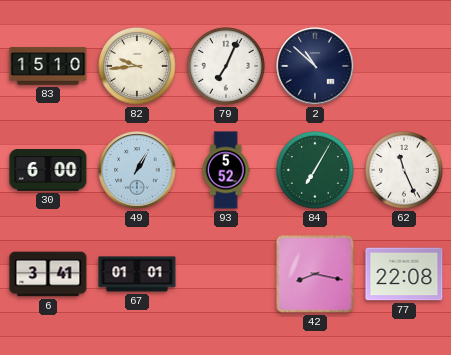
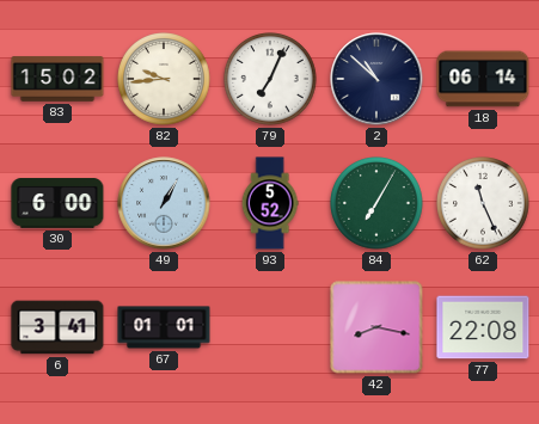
83: 15:10 -> 15:02
18: none -> 06:14
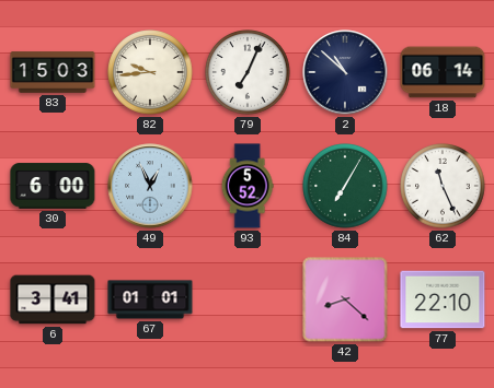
83: 15:02 -> 15:03
49: 1:05 -> 12:56
42: 8:17 -> 8:22
77: 22:08 -> 22:10
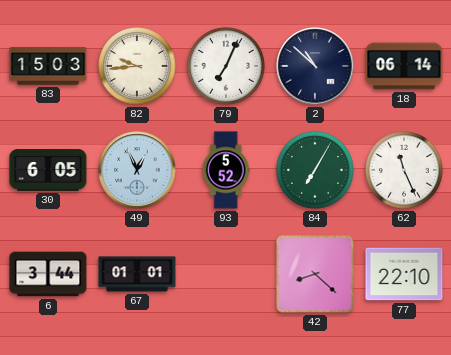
30: 6:00 -> 6:05
6: 3:41 -> 3:44
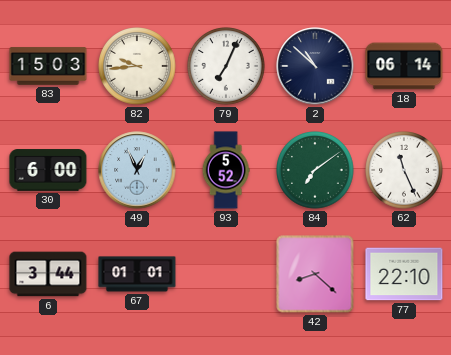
30: 6:05 -> 6:00
84: 7:05 -> 7:09
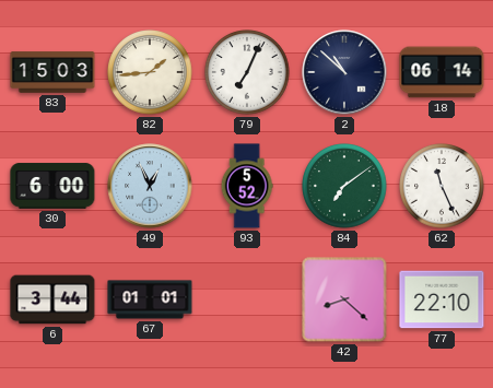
82: 9:44 -> 1:44
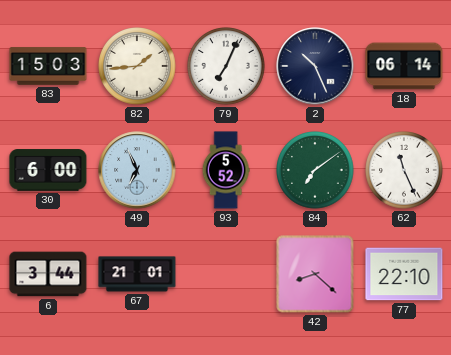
2: 10:52 -> 10:26
49: 12:56 -> 6:56
67: 01:01 -> 21:01
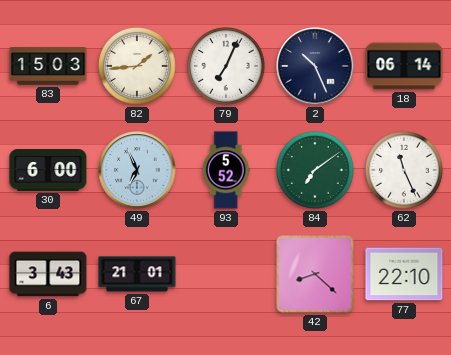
6: 3:44 -> 3:43
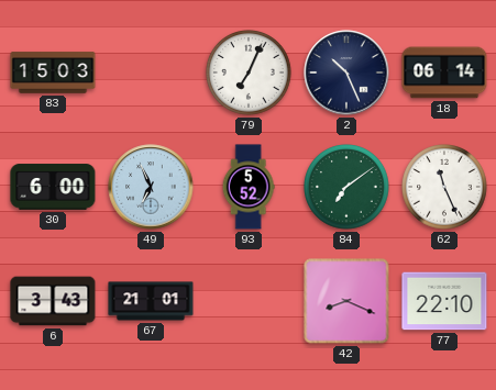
82: 1:44 -> none
42: 8:22 -> 8:19
